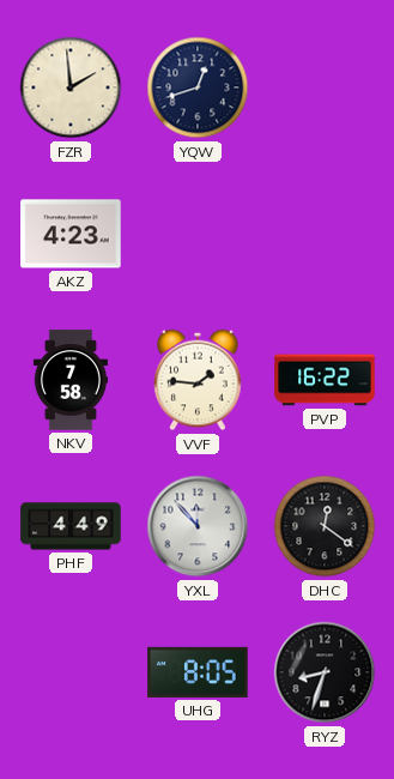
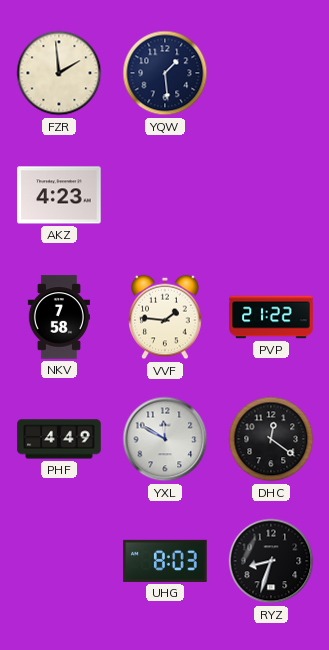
YQW: 12:42 -> 1:29
PVP: 16:22 -> 21:22
YXL: 11:53 -> 11:50
UHG: 8:05 -> 8:03
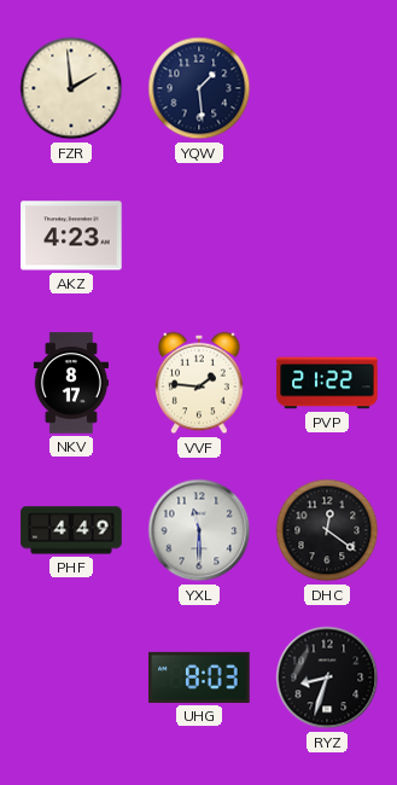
NKV: 7:58 -> 8:17
YXL: 11:50 -> 11:30
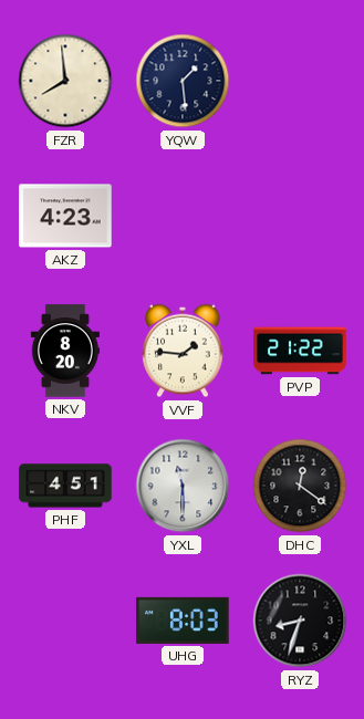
FZR: 1:59 -> 7:59
NKV: 8:17 -> 8:20
PHF: 4:49 -> 4:51
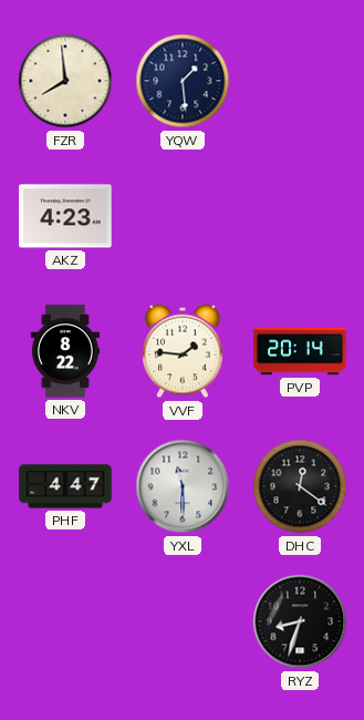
NKV: 8:20 -> 8:22
PVP: 21:22 -> 20:14
PHF: 4:51 -> 4:47
UHG: 8:03 -> none
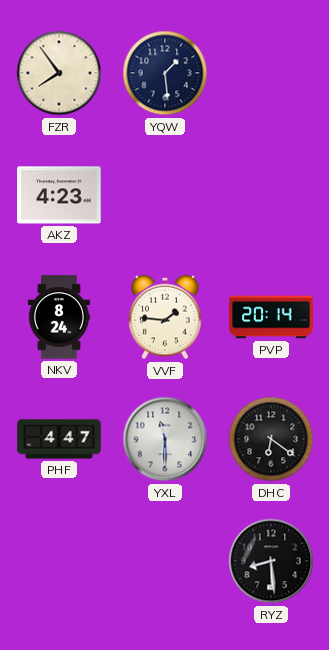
FZR: 7:59 -> 7:54
NKV: 8:22 -> 8:24
DHC: 12:21 -> 6:21
RYZ: 8:33 -> 8:29
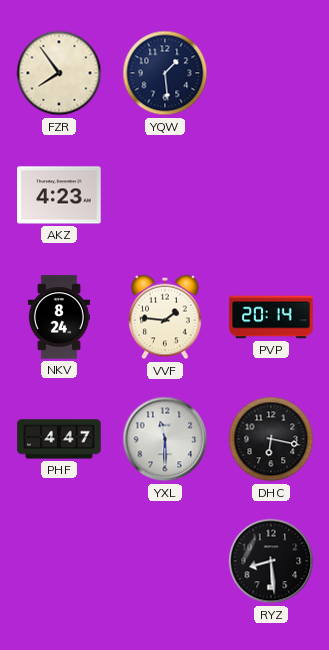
DHC: 6:21 -> 6:17
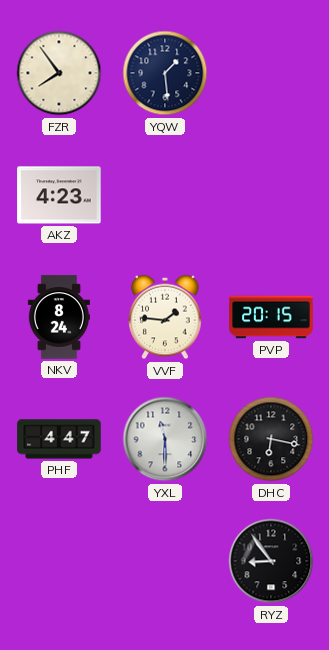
PVP: 20:14 -> 20:15
RYZ: 8:29 -> 8:54
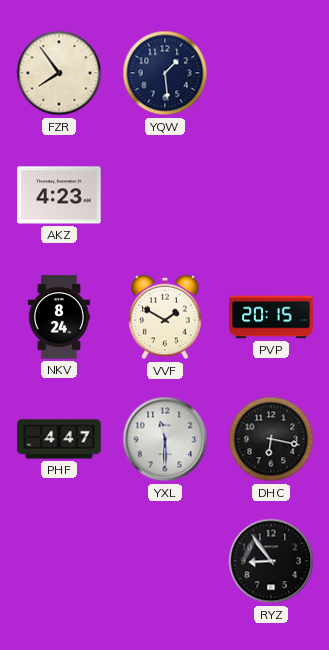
VVF: 1:46 -> 1:50
